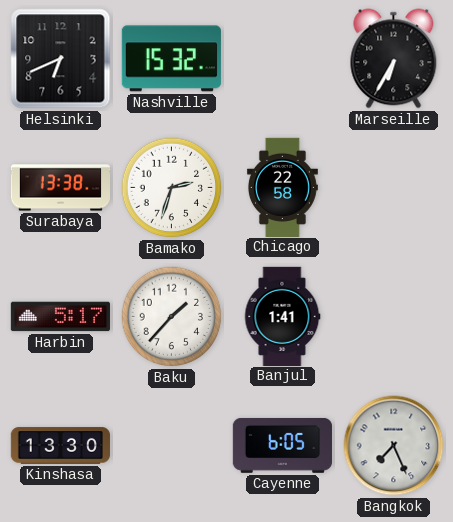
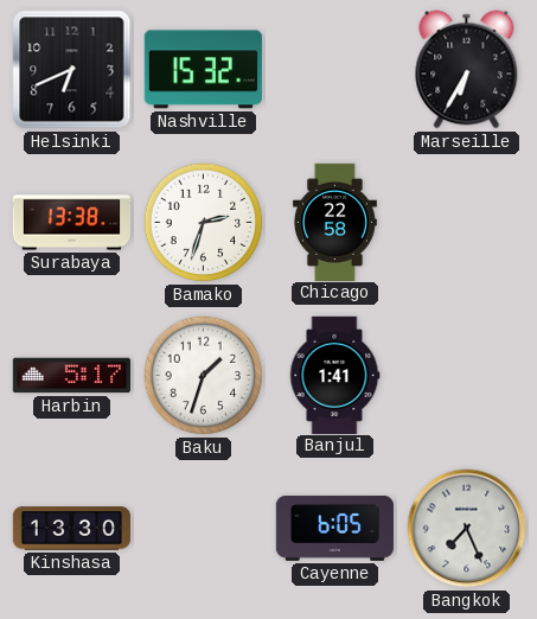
Baku: 1:37 -> 1:33
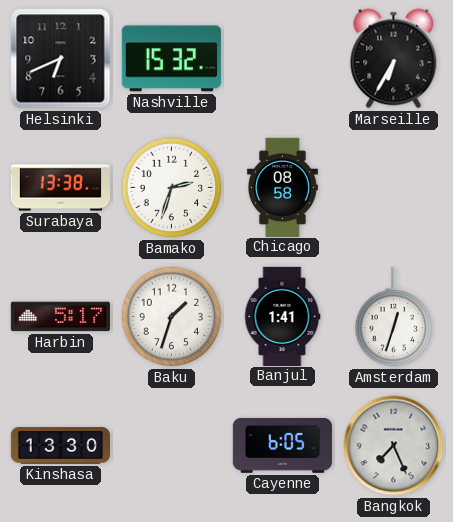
Chicago: 22:58 -> 08:58
Amsterdam: none -> 12:33
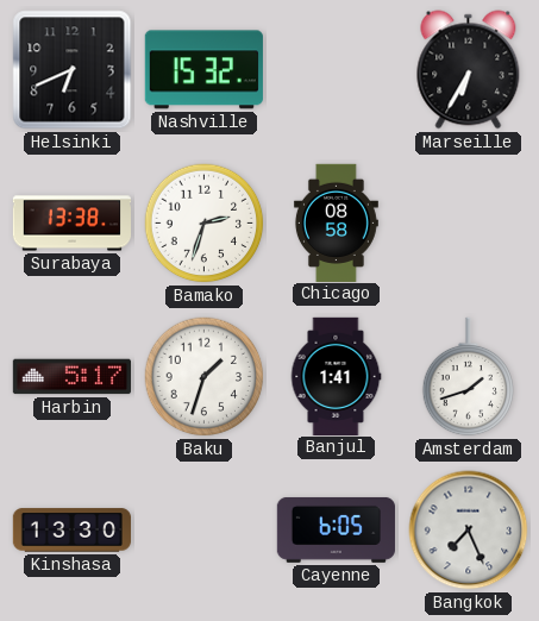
Amsterdam: 12:33 -> 1:42
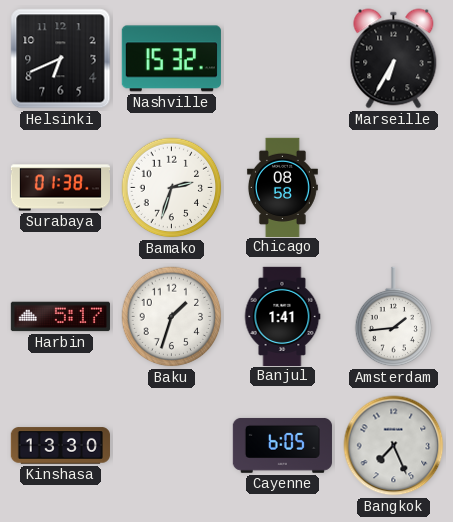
Surabaya: 13:38 -> 01:38
Amsterdam: 1:42 -> 1:44
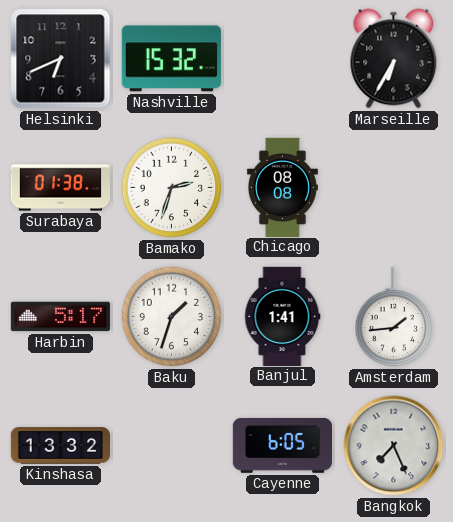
Chicago: 08:58 -> 08:08
Kinshasa: 13:30 -> 13:32
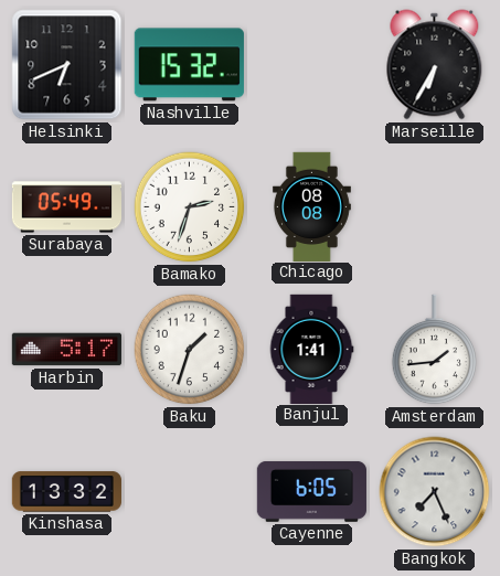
Surabaya: 01:38 -> 05:49
